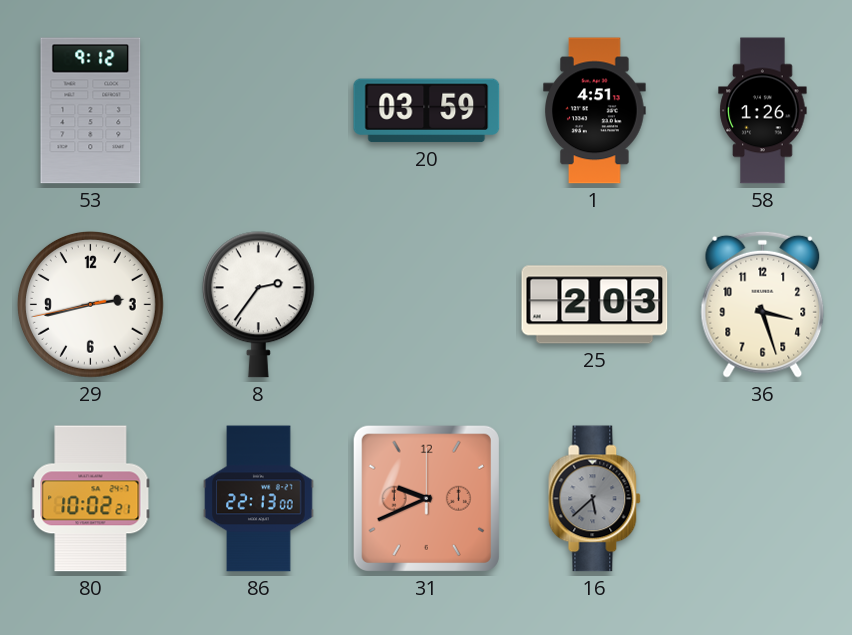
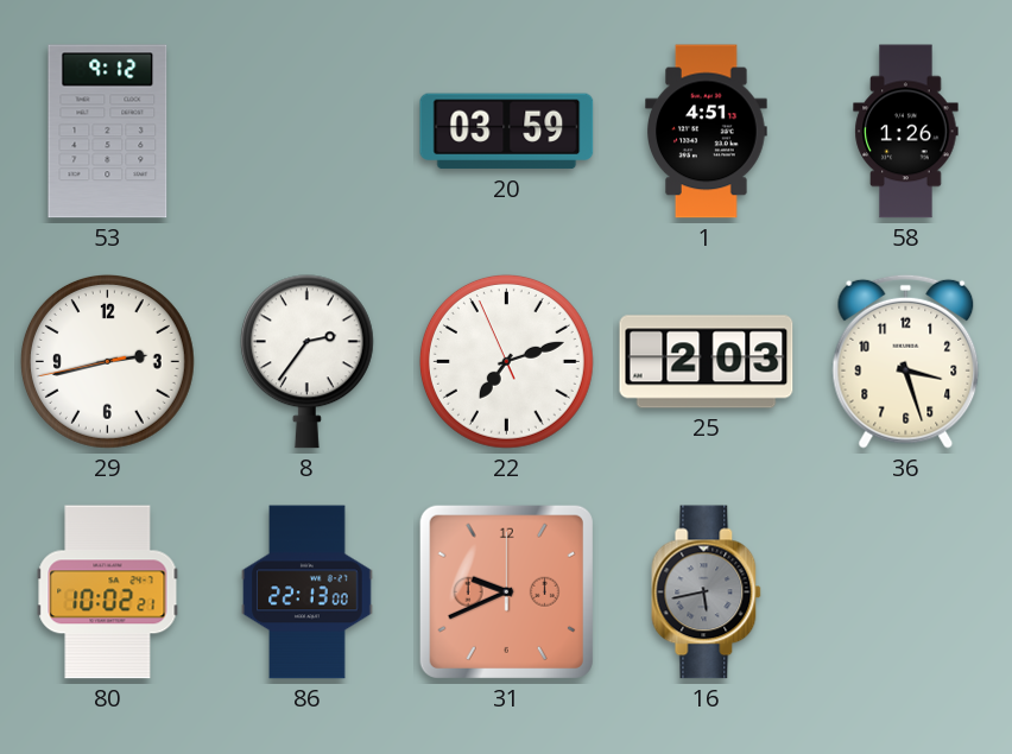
22: none -> 7:11
16: 5:38 -> 5:43
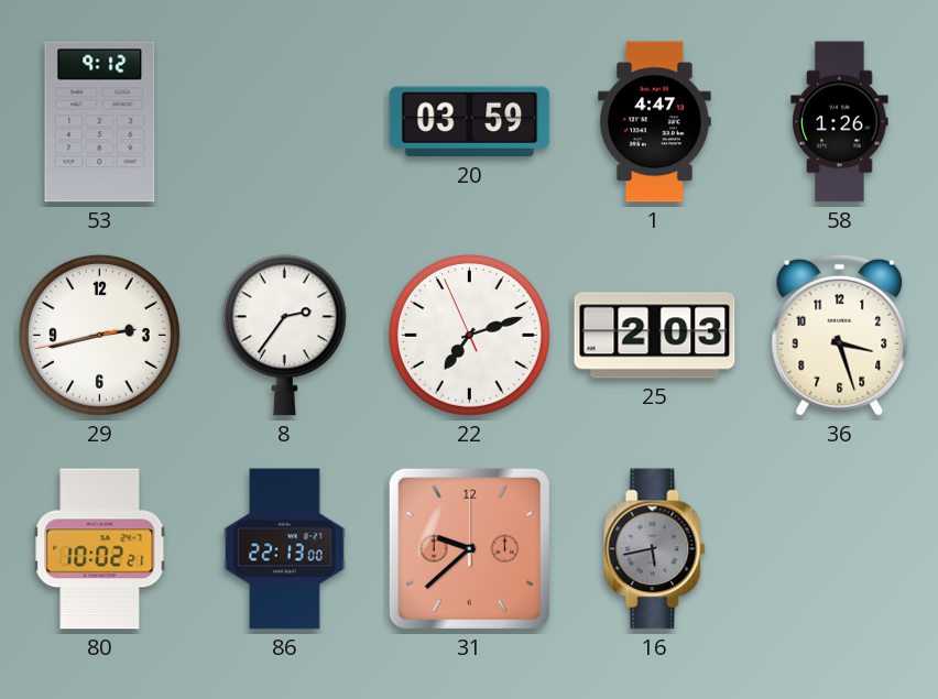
1: 4:51 -> 4:47
31: 9:41 -> 9:38
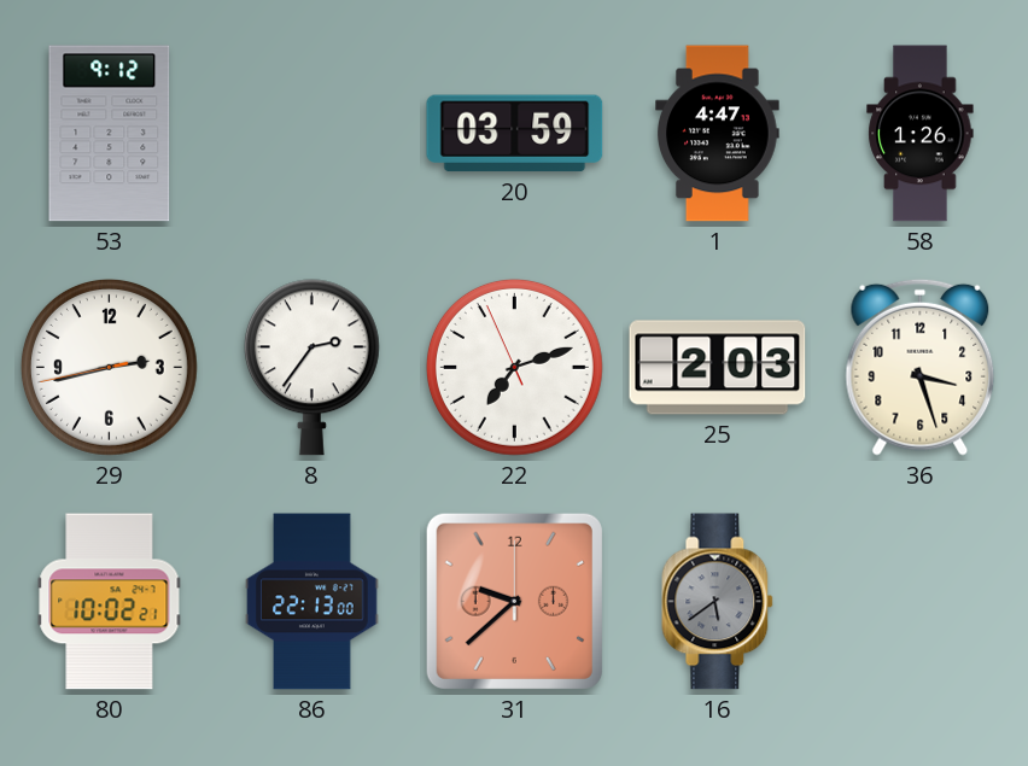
16: 5:43 -> 5:39
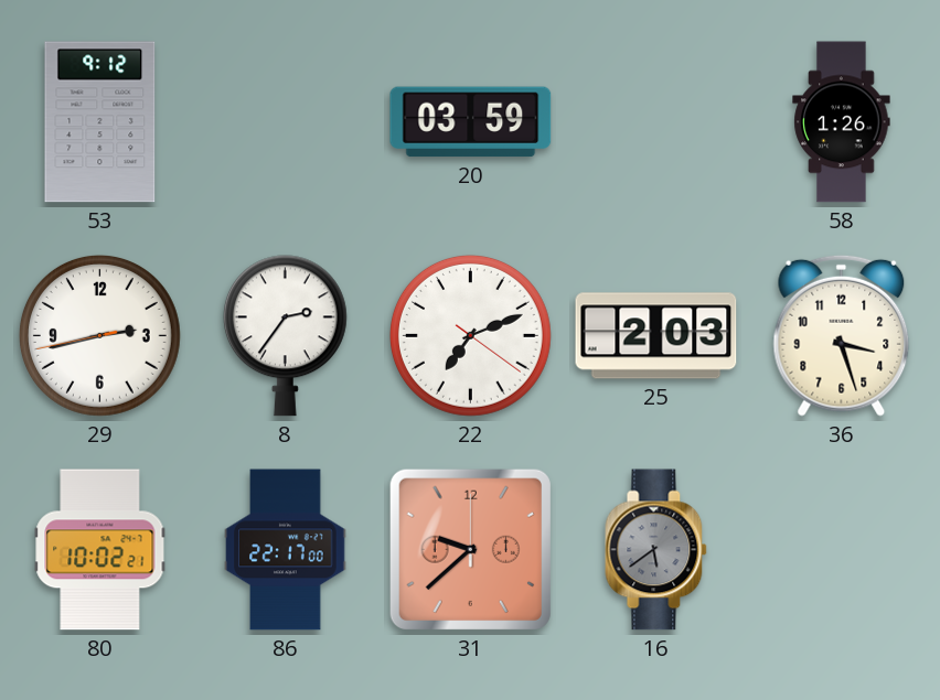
1: 4:47 -> none
22: 7:11:56 -> 7:11:21
86: 22:13 -> 22:17
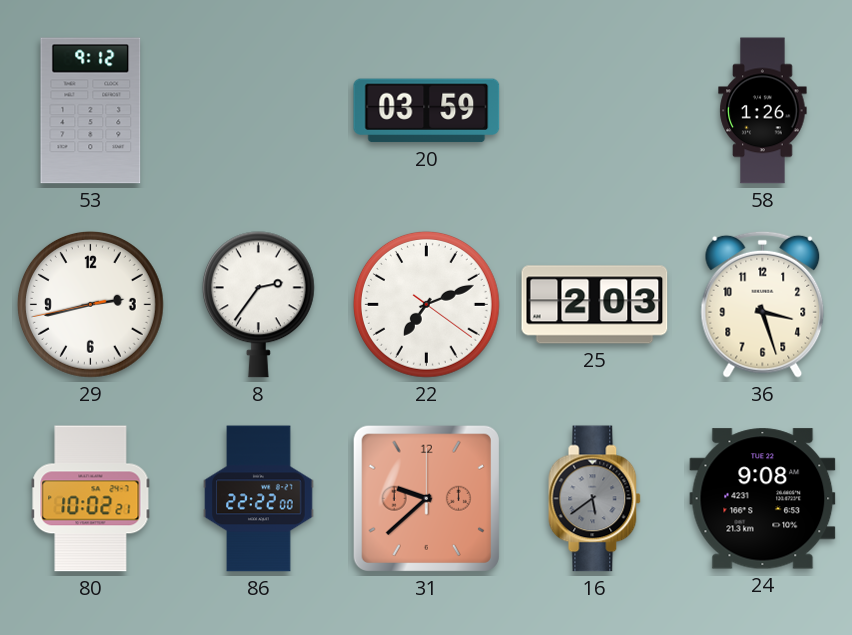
86: 22:17 -> 22:22
24: none -> 9:08
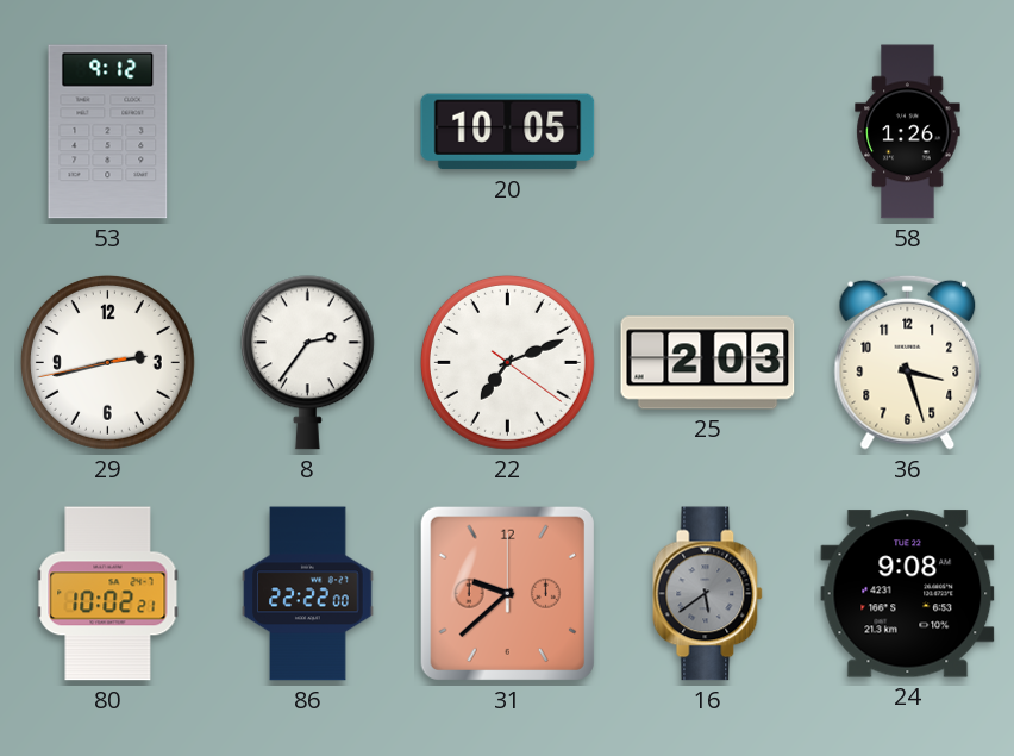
20: 03:59 -> 10:05
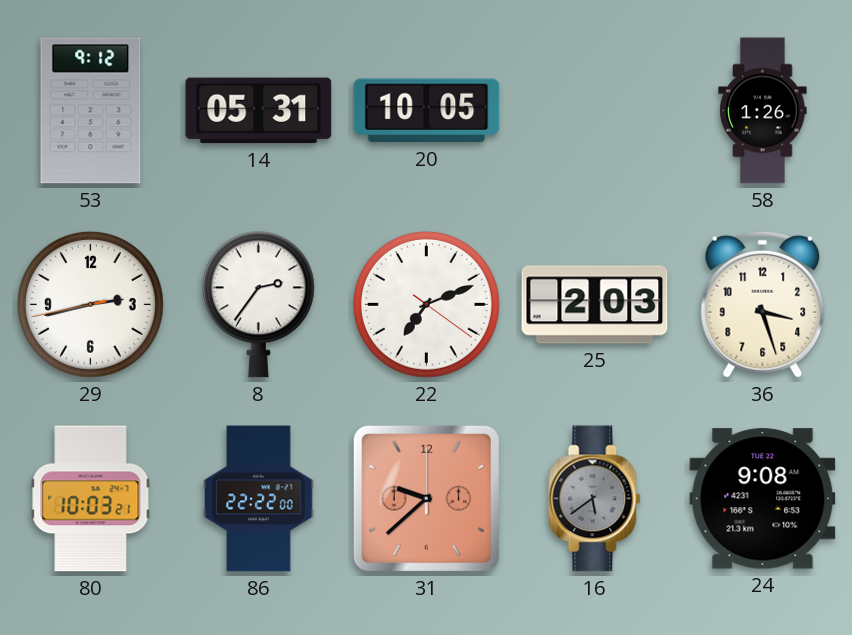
14: none -> 05:31
80: 10:02 -> 10:03
